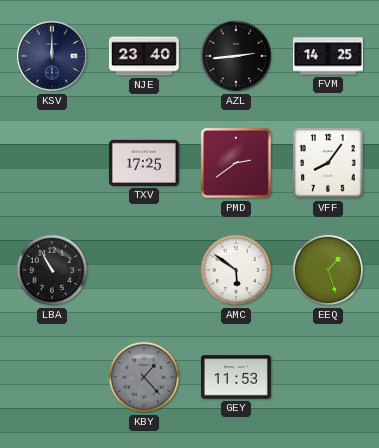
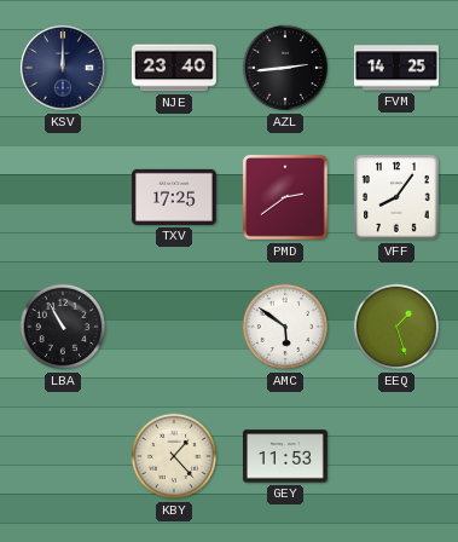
KBY dial: grey -> cream
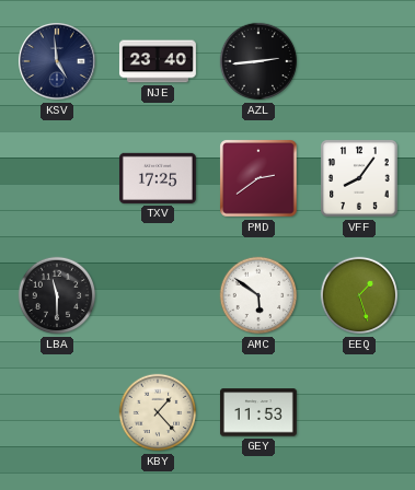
KSV: 12:00 -> 4:59
FVM: 14:25 -> none
LBA: 10:55 -> 11:30
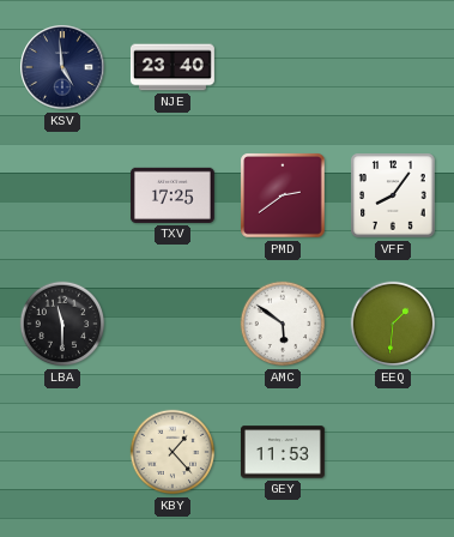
AZL: 2:44 -> none
EEQ: 1:27 -> 1:31
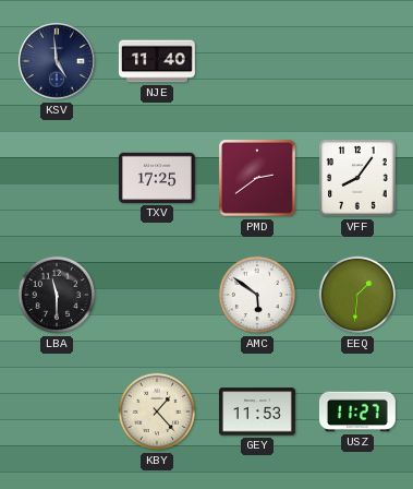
NJE: 23:40 -> 11:40
USZ: none -> 11:27
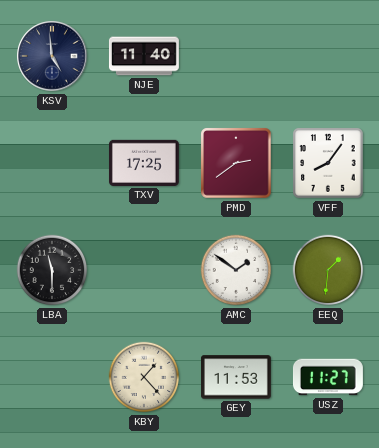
AMC: 5:51 -> 1:51
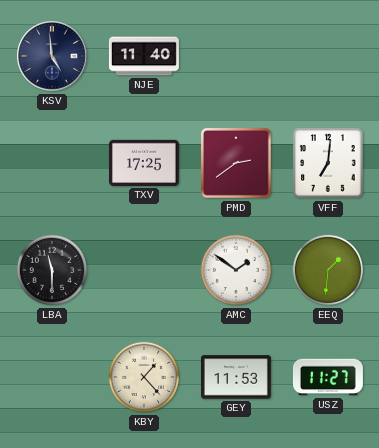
VFF: 8:06 -> 7:01
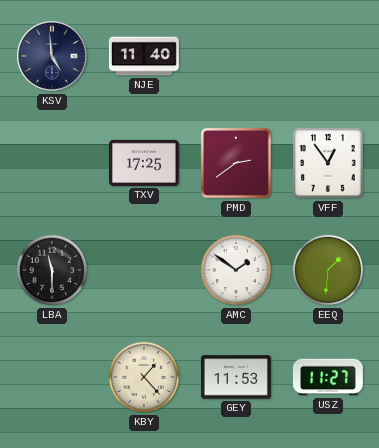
VFF: 7:01 -> 12:54
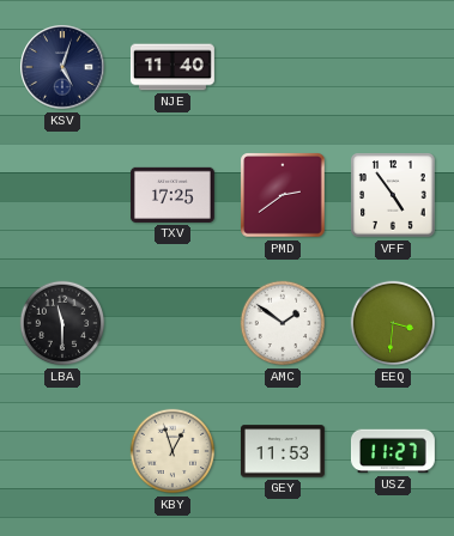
KSV: 4:59 -> 5:03
VFF: 12:54 -> 4:54
EEQ: 1:31 -> 3:31
KBY: 1:23 -> 12:57
